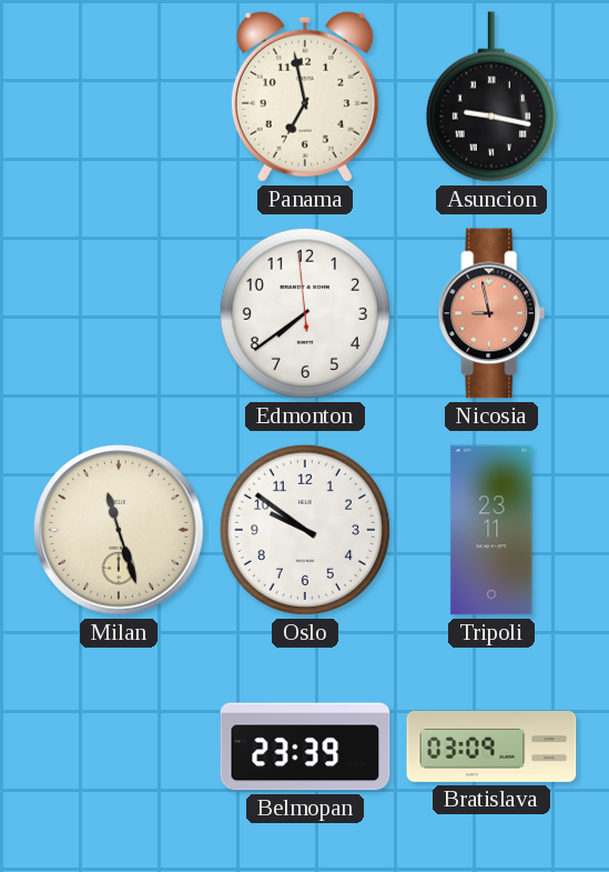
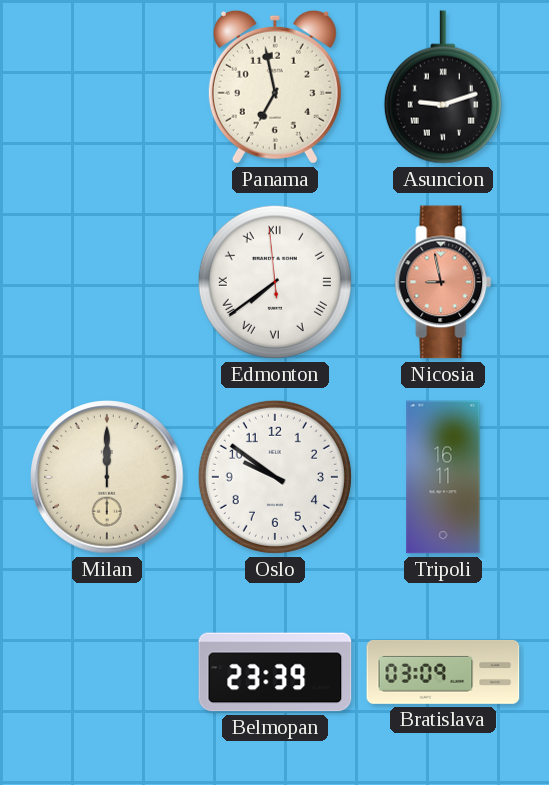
Asuncion: 9:17 -> 9:12
Edmonton numerals: Arabic -> Roman
Milan: 11:27 -> 12:00
Tripoli: 23:11 -> 16:11
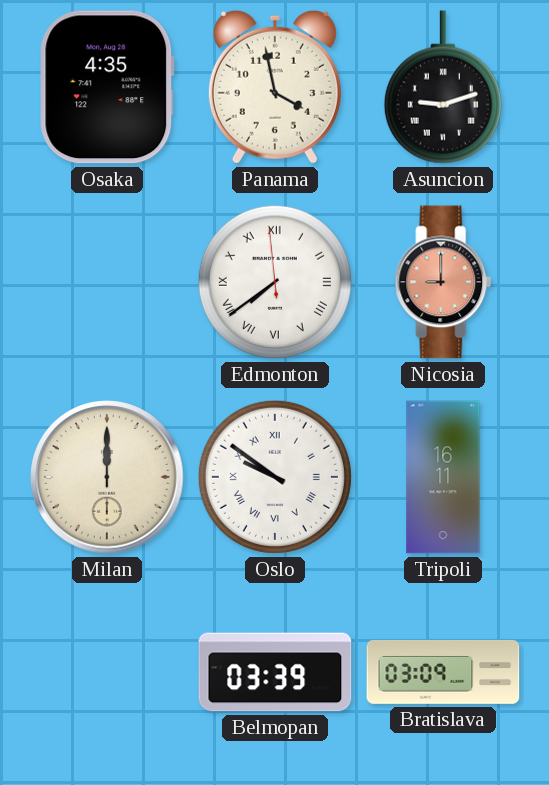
Osaka: none -> 4:35
Panama: 6:58 -> 3:58
Nicosia: 8:58 -> 9:00
Oslo numerals: Arabic -> Roman
Belmopan: 23:39 -> 03:39
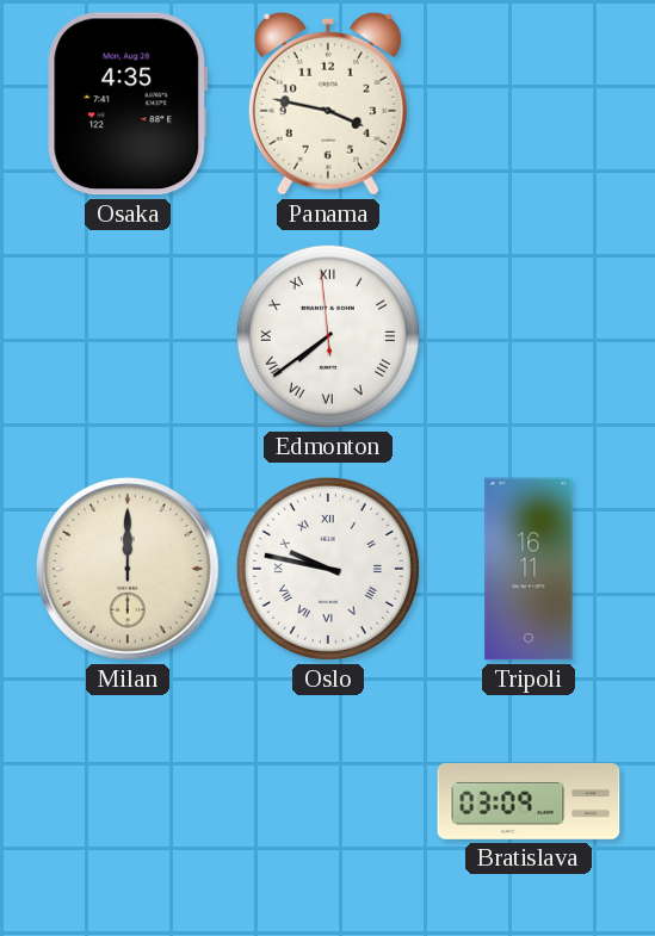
Panama: 3:58 -> 3:47
Asuncion: 9:12 -> none
Nicosia: 9:00 -> none
Oslo: 9:51 -> 9:47
Belmopan: 03:39 -> none
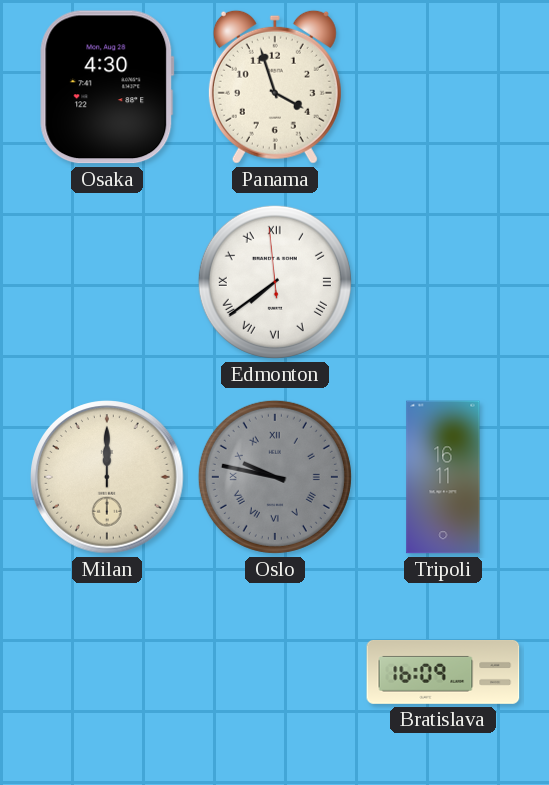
Osaka: 4:35 -> 4:30
Panama: 3:47 -> 3:57
Oslo dial: white -> grey
Bratislava: 03:09 -> 16:09
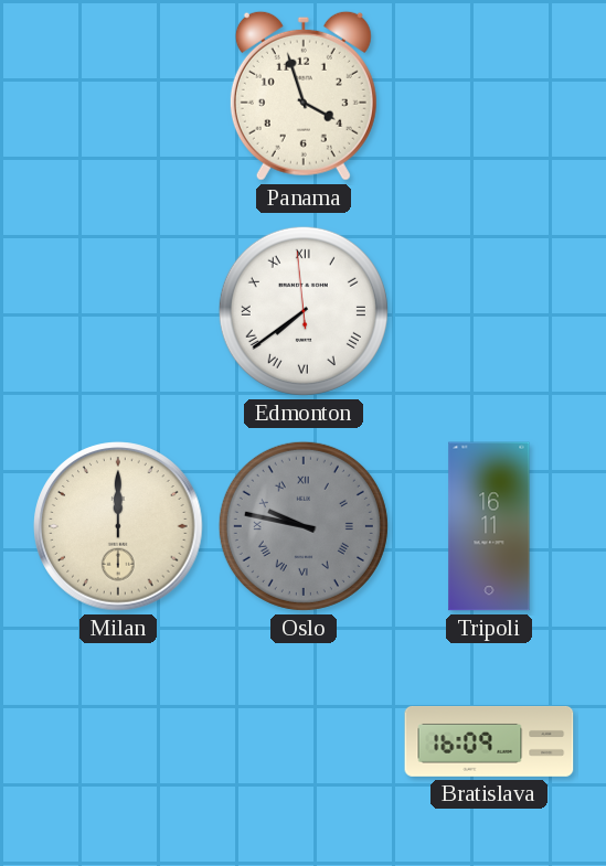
Osaka: 4:30 -> none
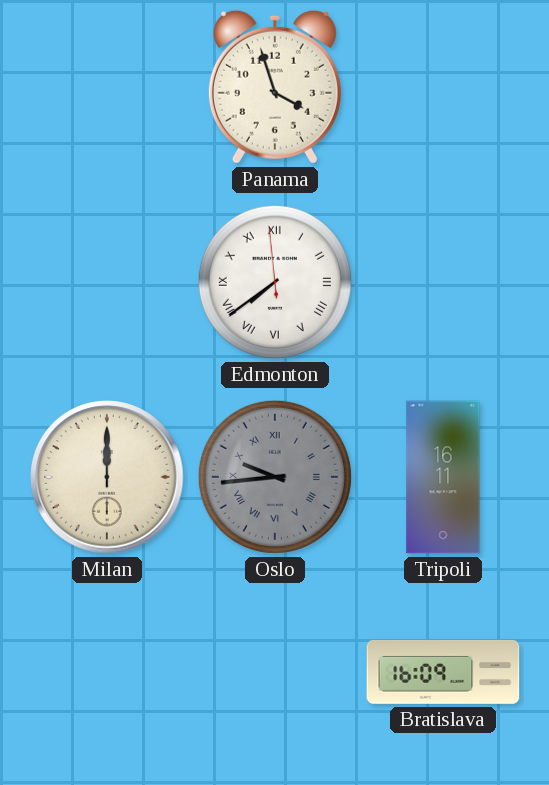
Oslo: 9:47 -> 9:44
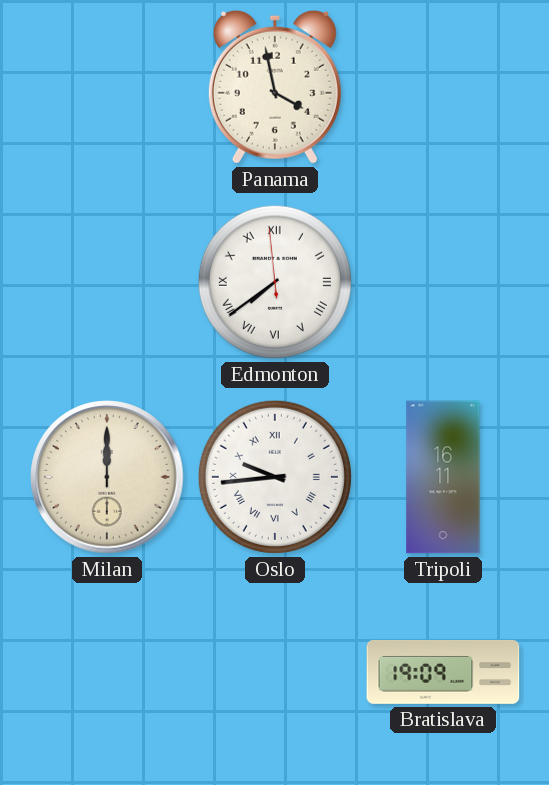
Panama: 3:57 -> 3:58
Oslo dial: grey -> white
Bratislava: 16:09 -> 19:09
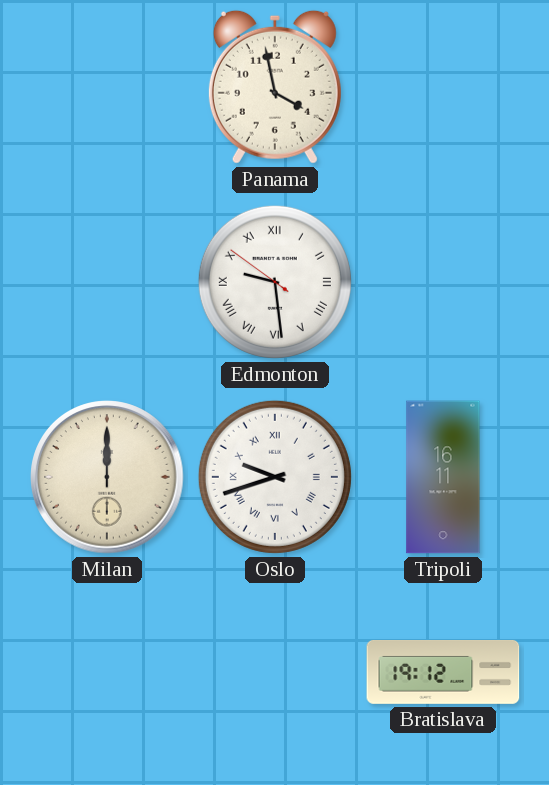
Edmonton: 7:38 -> 9:28
Oslo: 9:44 -> 9:42
Bratislava: 19:09 -> 19:12
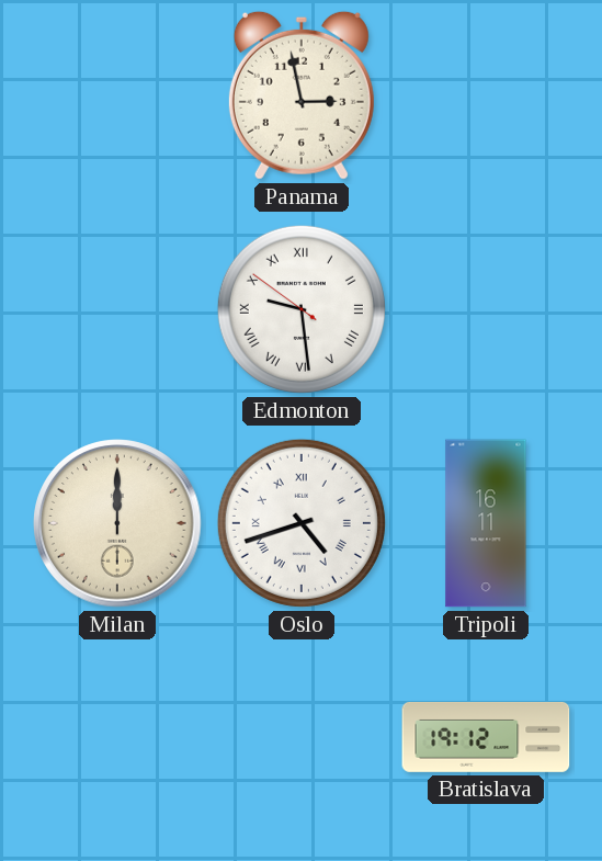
Panama: 3:58 -> 2:58
Oslo: 9:42 -> 4:42
